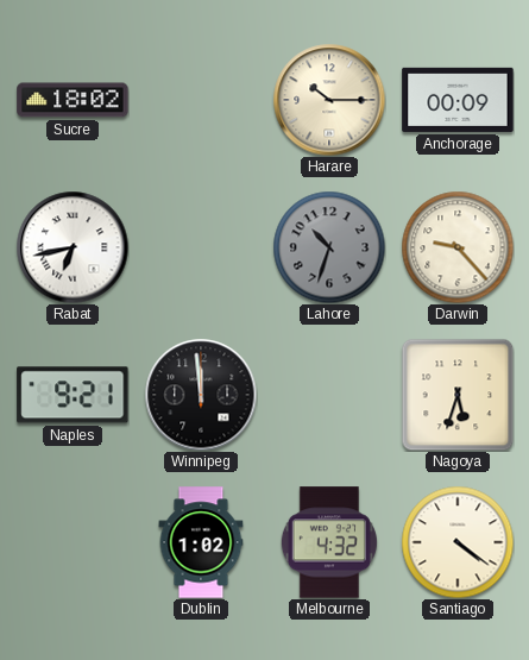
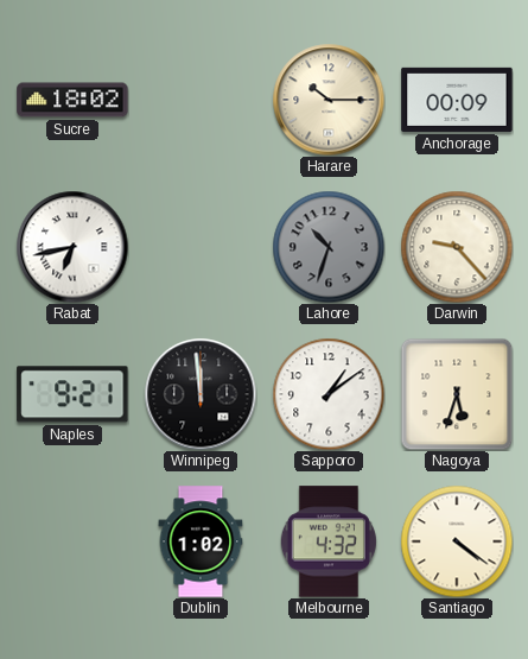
Sapporo: none -> 1:09
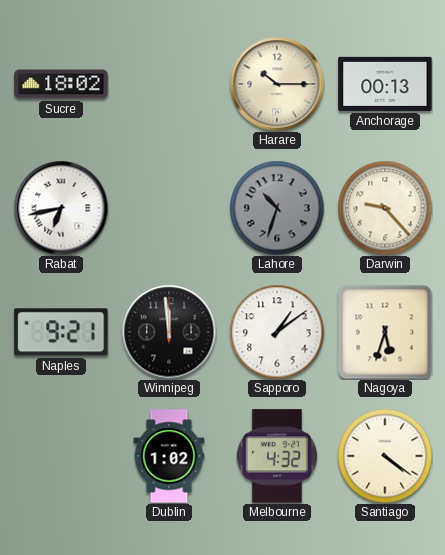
Anchorage: 00:09 -> 00:13
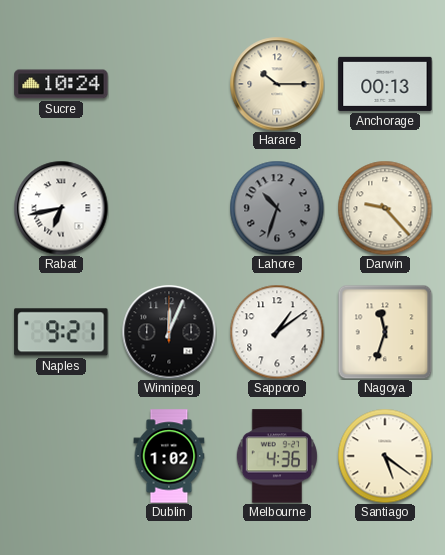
Sucre: 18:02 -> 10:24
Winnipeg: 11:59 -> 12:04
Nagoya: 5:33 -> 11:33
Melbourne: 4:32 -> 4:36
Santiago: 4:21 -> 5:21
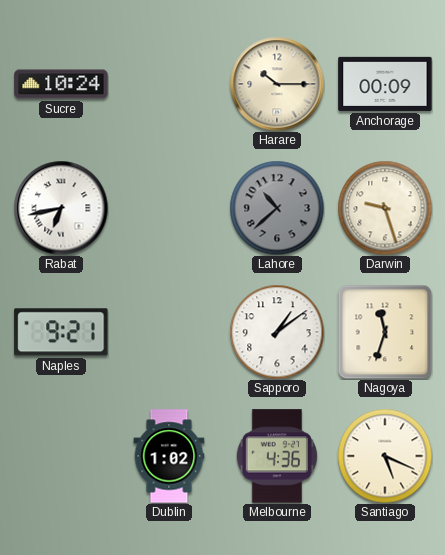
Anchorage: 00:13 -> 00:09
Lahore: 10:33 -> 10:38
Darwin: 9:23 -> 9:27
Winnipeg: 12:04 -> none
Santiago: 5:21 -> 5:19
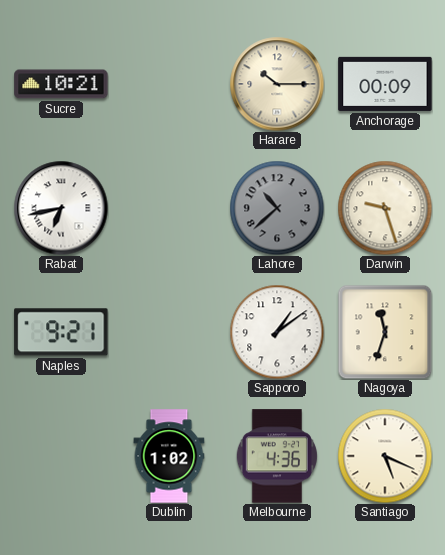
Sucre: 10:24 -> 10:21
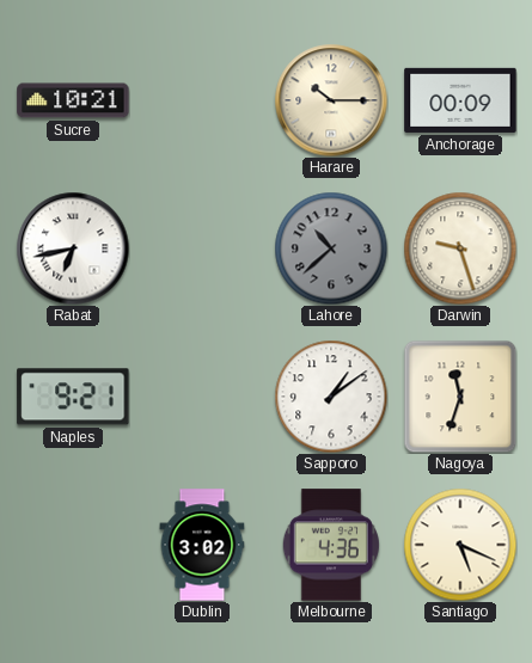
Dublin: 1:02 -> 3:02
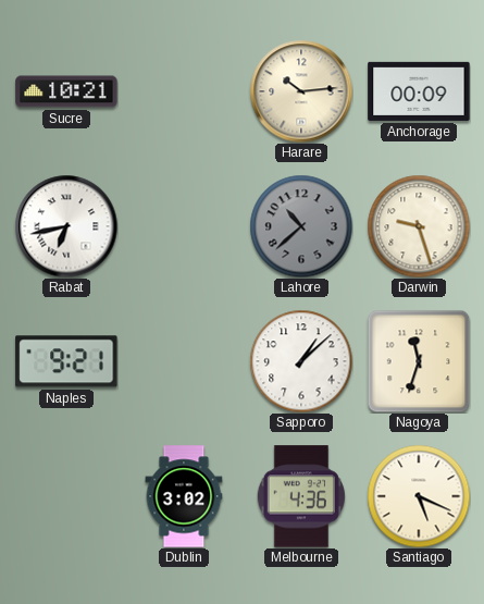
Harare: 10:15 -> 10:14
Sapporo: 1:09 -> 1:08
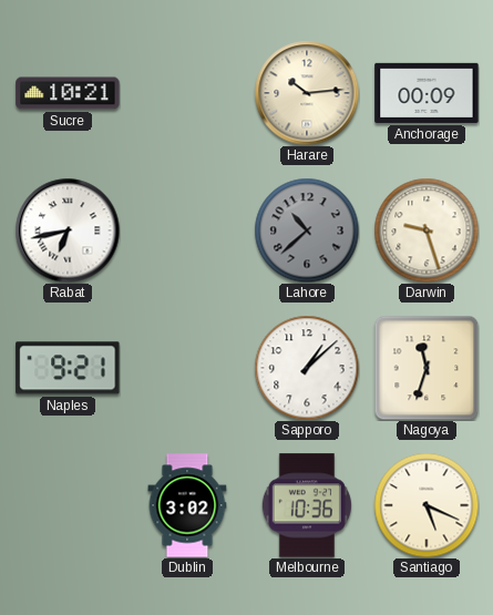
Melbourne: 4:36 -> 10:36
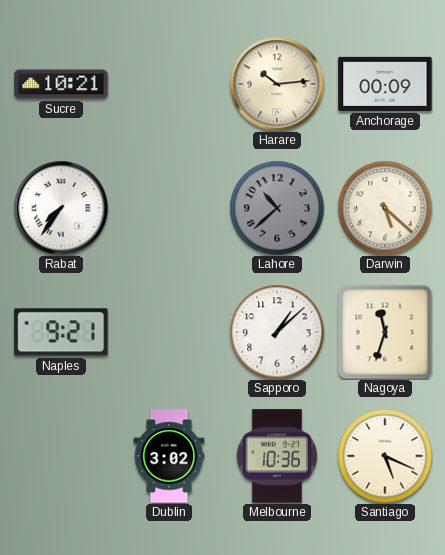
Rabat: 6:43 -> 7:36
Darwin: 9:27 -> 5:22
